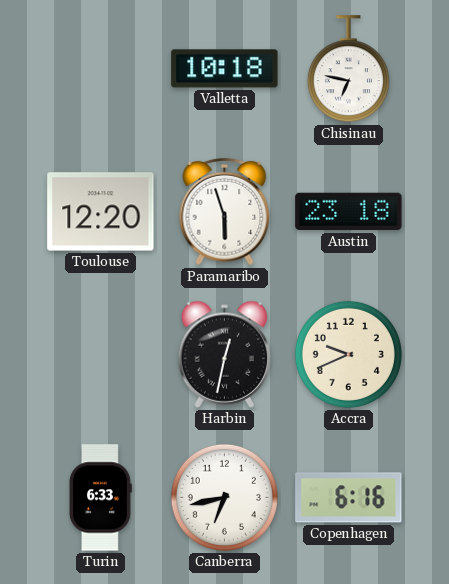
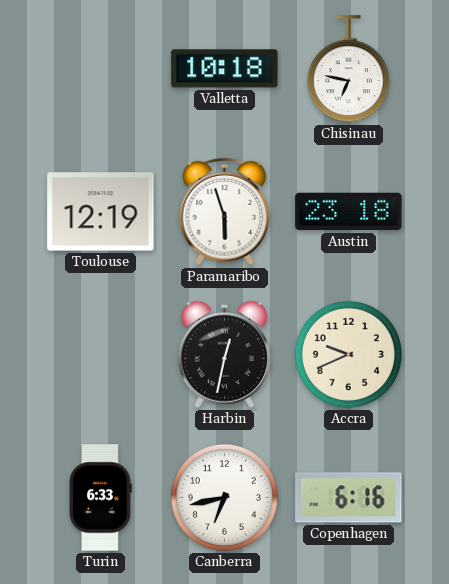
Toulouse: 12:20 -> 12:19
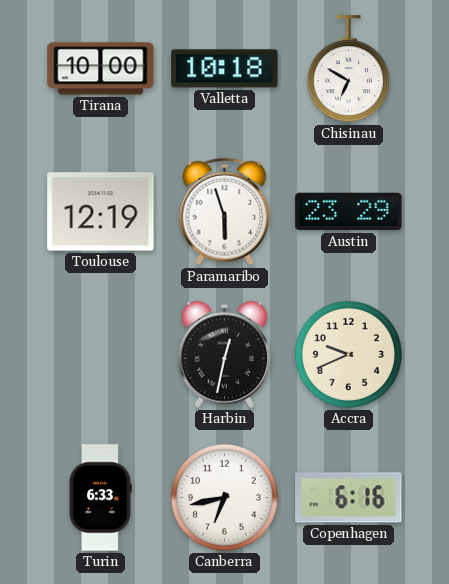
Tirana: none -> 10:00
Chisinau: 6:47 -> 6:50
Austin: 23:18 -> 23:29
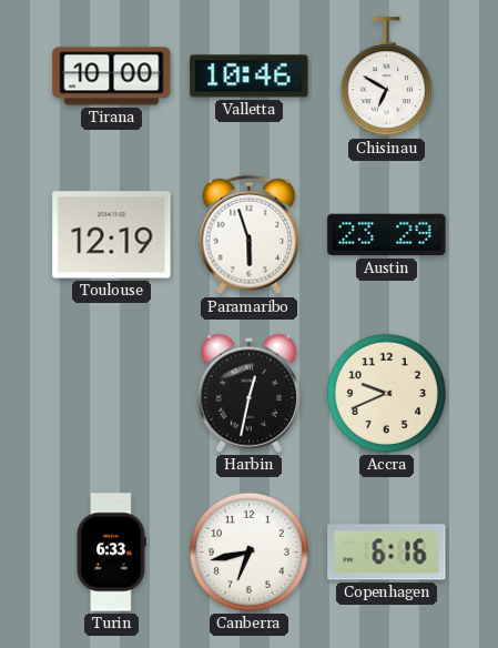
Valletta: 10:18 -> 10:46
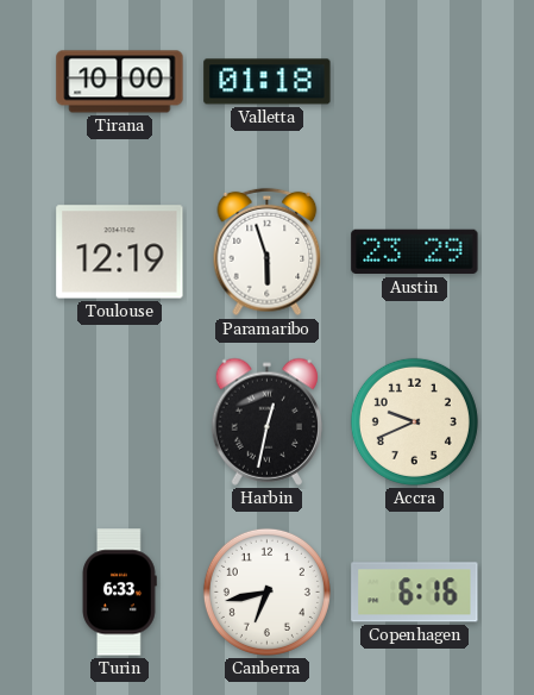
Valletta: 10:46 -> 01:18
Chisinau: 6:50 -> none
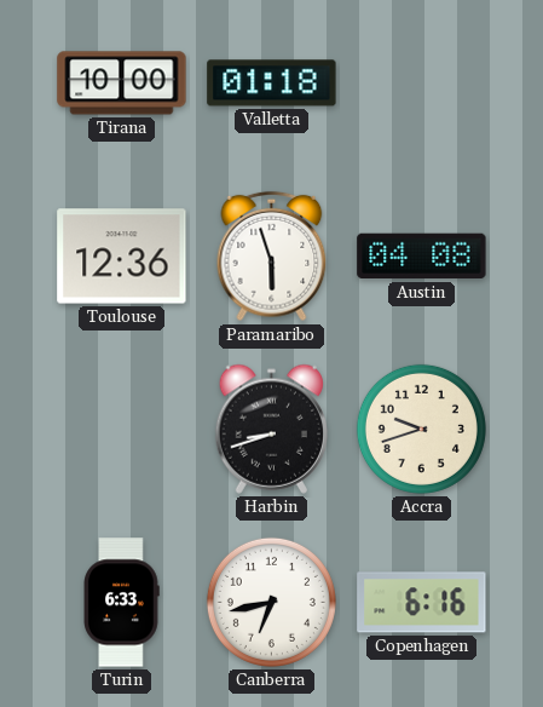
Toulouse: 12:19 -> 12:36
Austin: 23:29 -> 04:08
Harbin: 12:32 -> 8:42
Accra: 9:41 -> 9:42
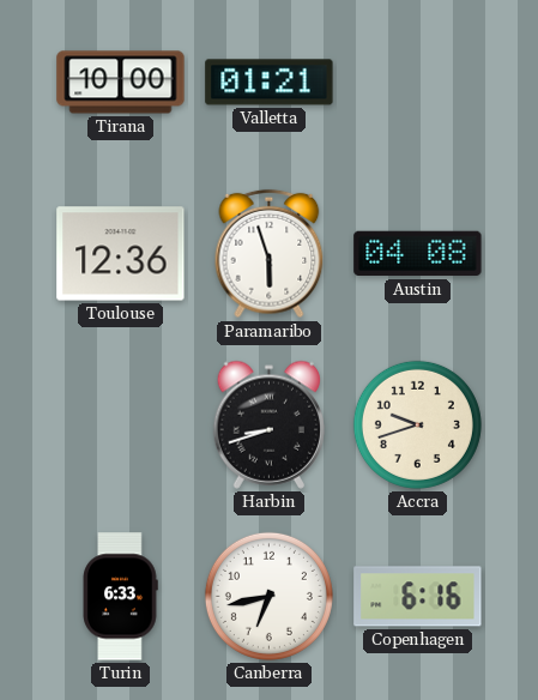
Valletta: 01:18 -> 01:21
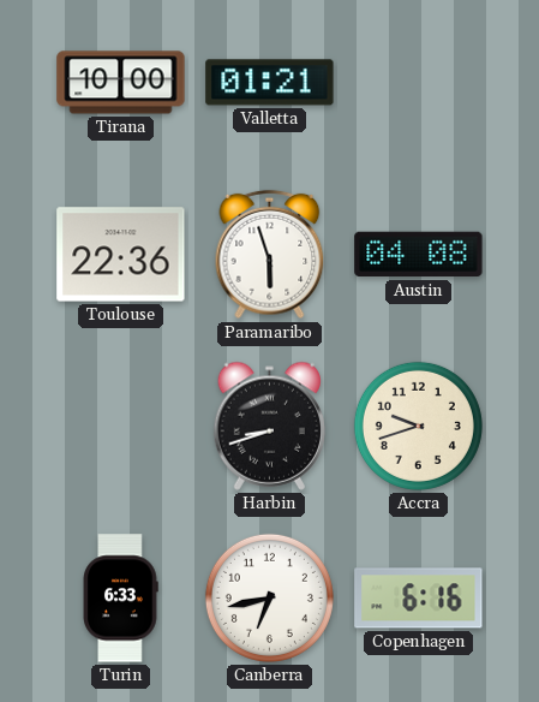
Toulouse: 12:36 -> 22:36
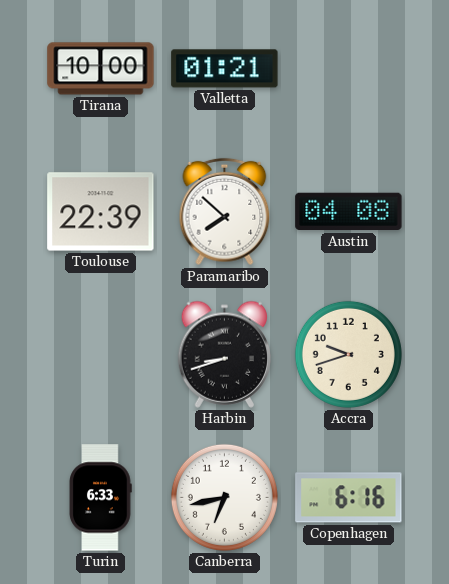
Toulouse: 22:36 -> 22:39
Paramaribo: 5:57 -> 7:52
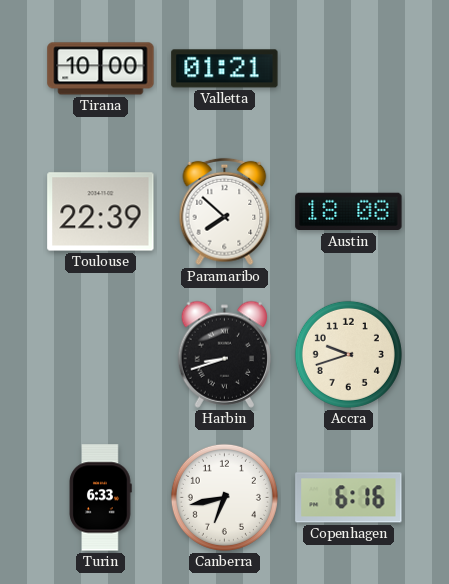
Austin: 04:08 -> 18:08
